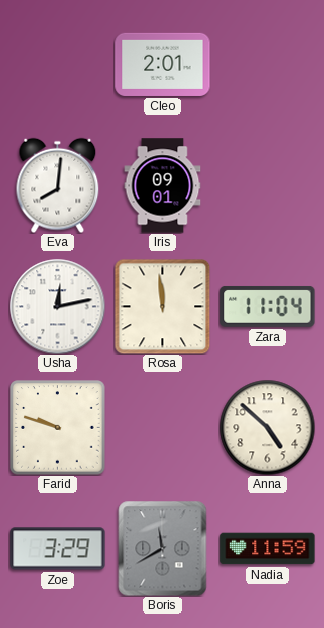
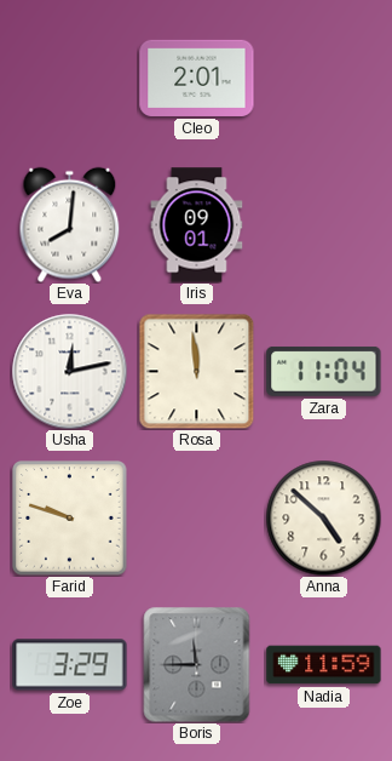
Boris: 11:40 -> 11:45
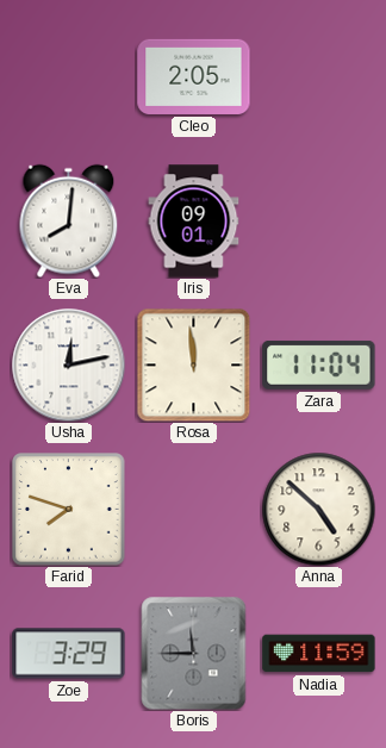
Cleo: 2:01 -> 2:05
Farid: 9:48 -> 7:48
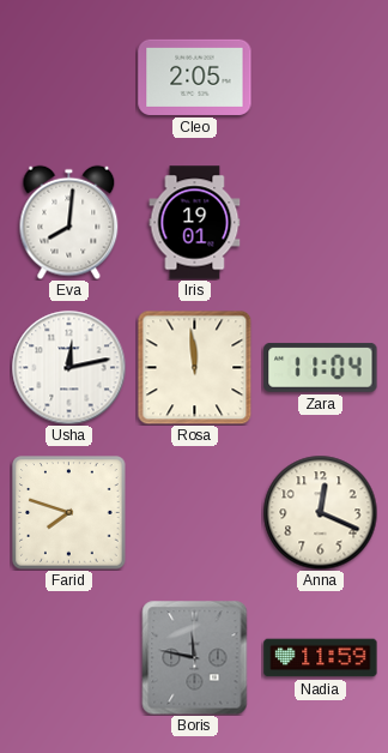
Iris: 09:01 -> 19:01
Anna: 4:52 -> 12:19
Zoe: 3:29 -> none
Boris: 11:45 -> 11:47
